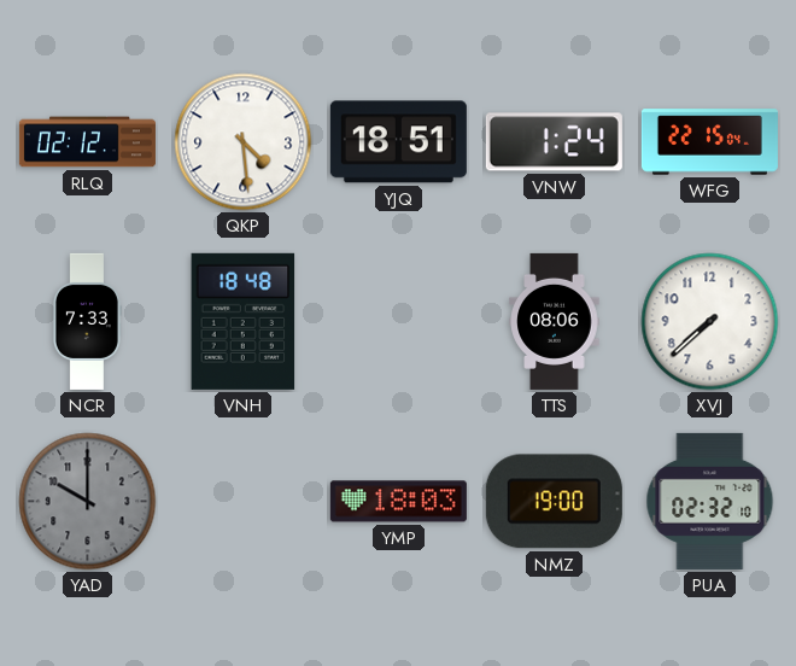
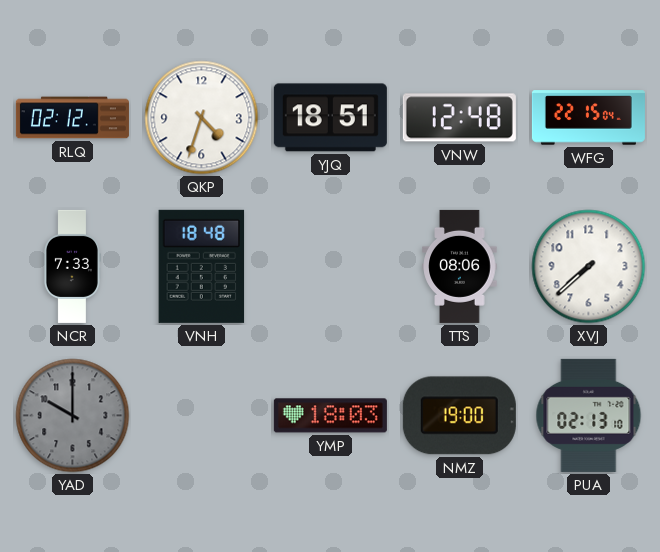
QKP: 4:29 -> 4:33
VNW: 1:24 -> 12:48
PUA: 02:32 -> 02:13
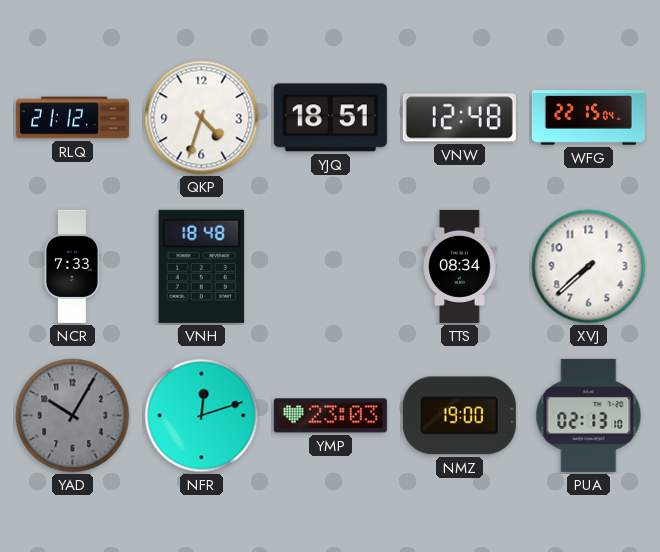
RLQ: 02:12 -> 21:12
TTS: 08:06 -> 08:34
YAD: 10:00 -> 10:05
NFR: none -> 12:12
YMP: 18:03 -> 23:03
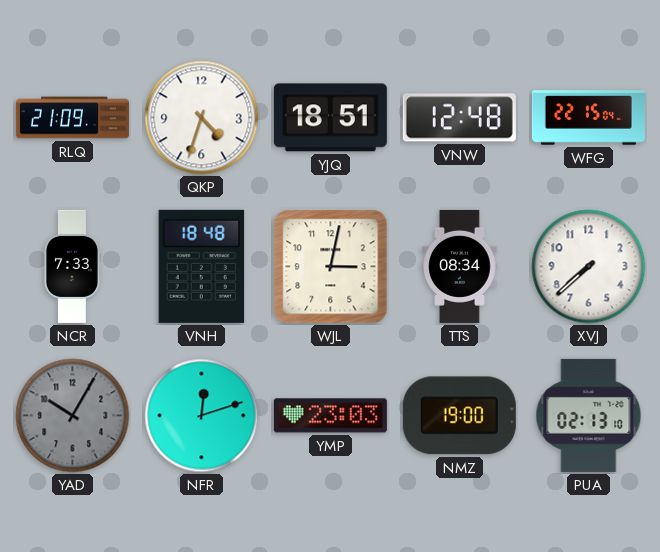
RLQ: 21:12 -> 21:09
WJL: none -> 3:02
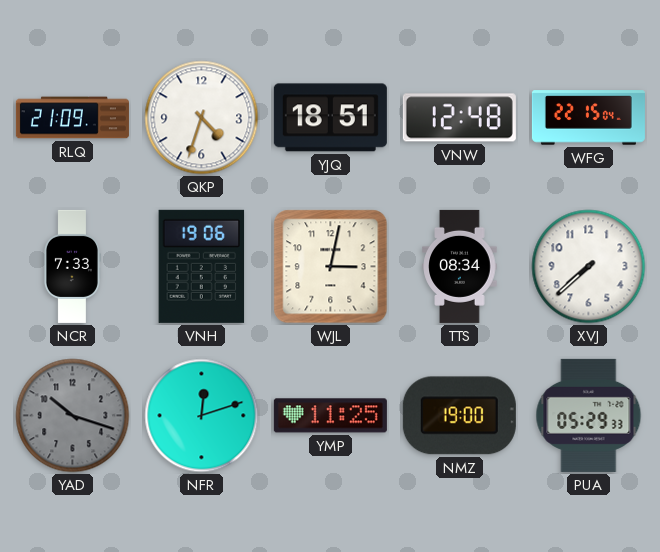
VNH: 18:48 -> 19:06
YAD: 10:05 -> 10:18
YMP: 23:03 -> 11:25
PUA: 02:13 -> 05:29
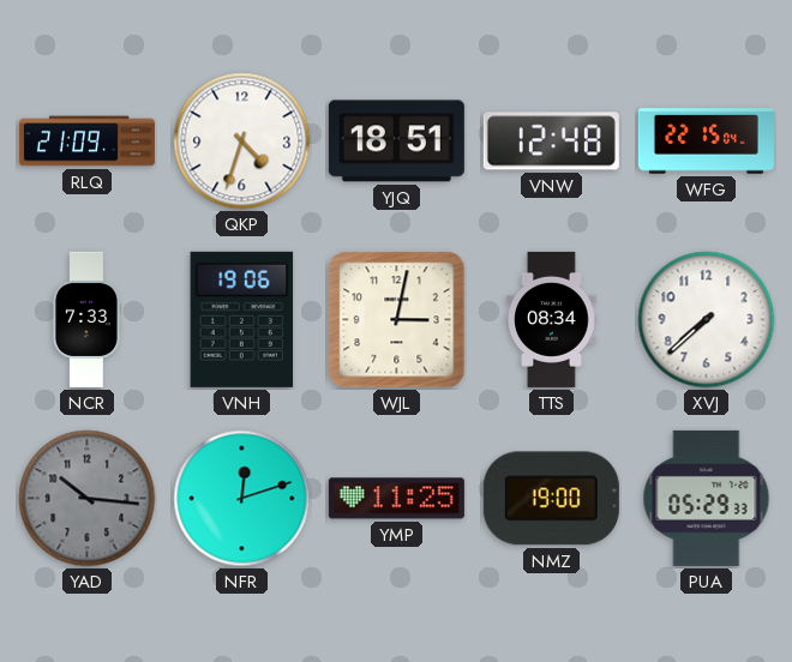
YAD: 10:18 -> 10:16
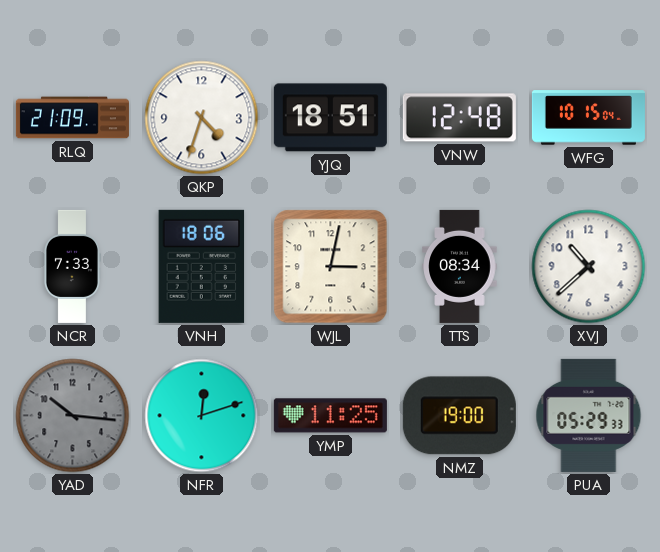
WFG: 22:15 -> 10:15
VNH: 19:06 -> 18:06
XVJ: 7:38 -> 10:38
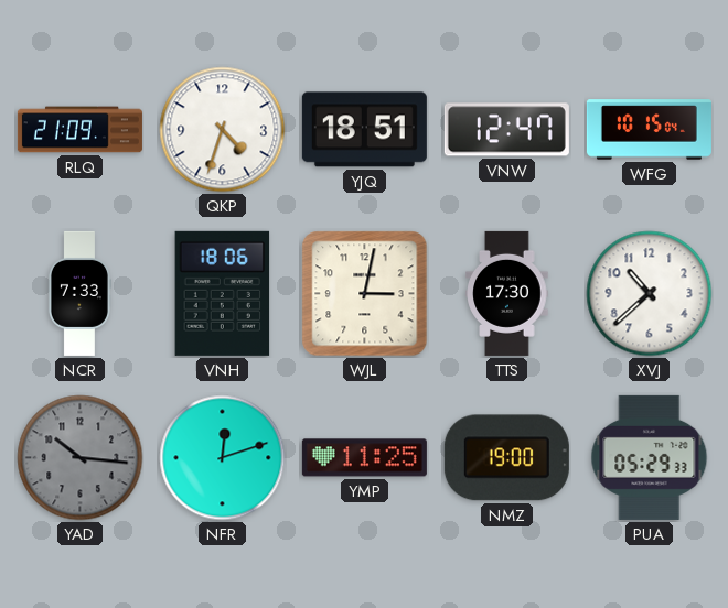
VNW: 12:48 -> 12:47
TTS: 08:34 -> 17:30
